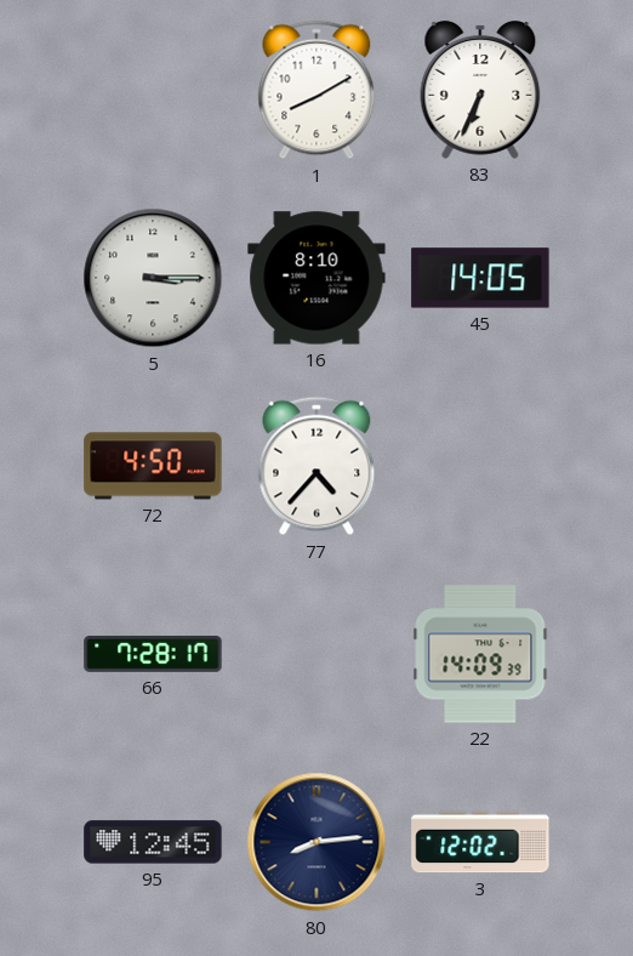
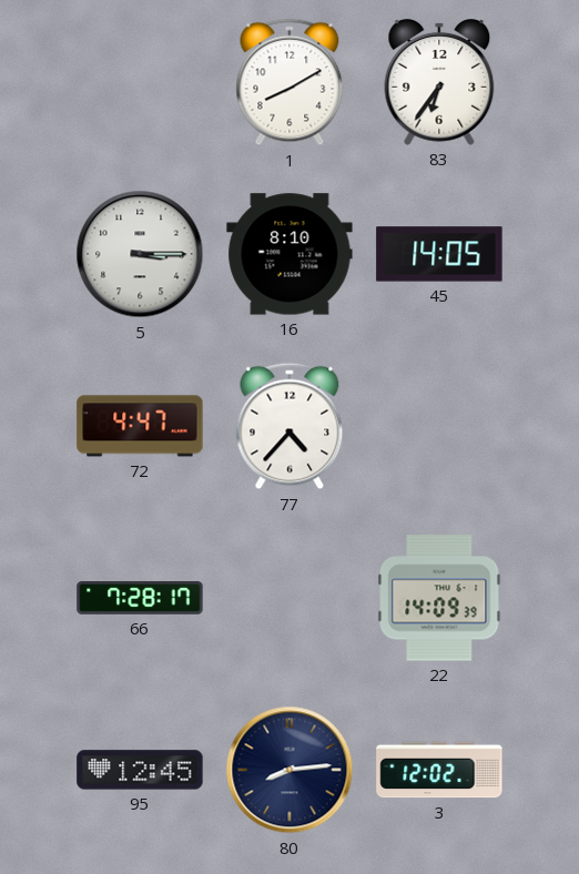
83: 6:34 -> 6:36
72: 4:50 -> 4:47
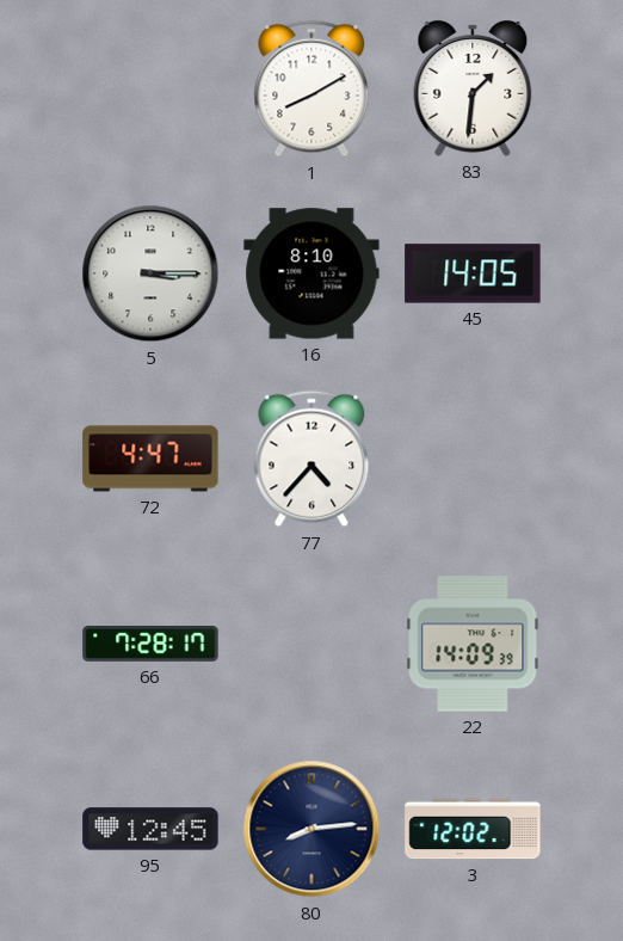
83: 6:36 -> 1:31
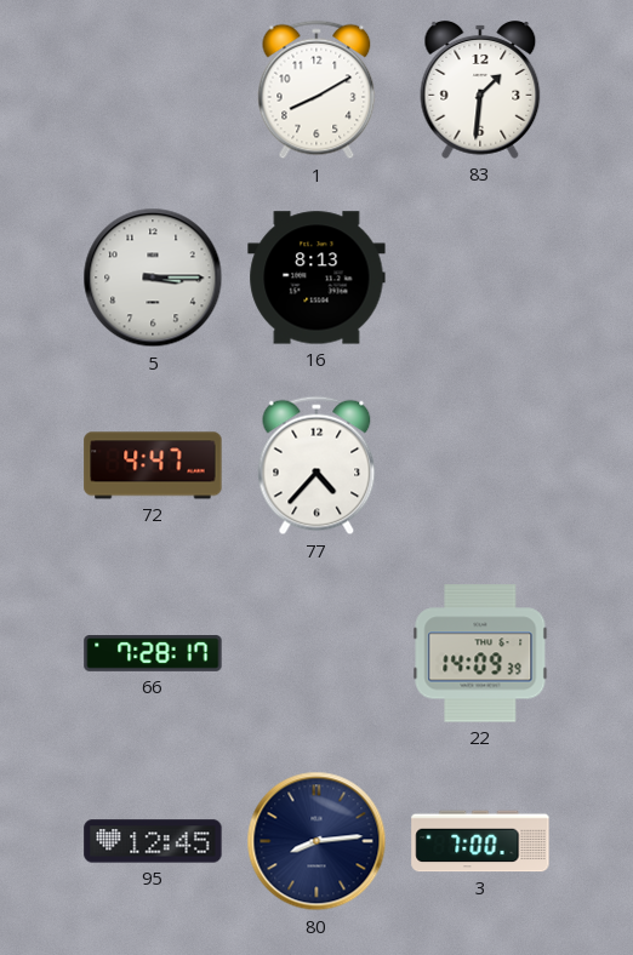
16: 8:10 -> 8:13
45: 14:05 -> none
3: 12:02 -> 7:00
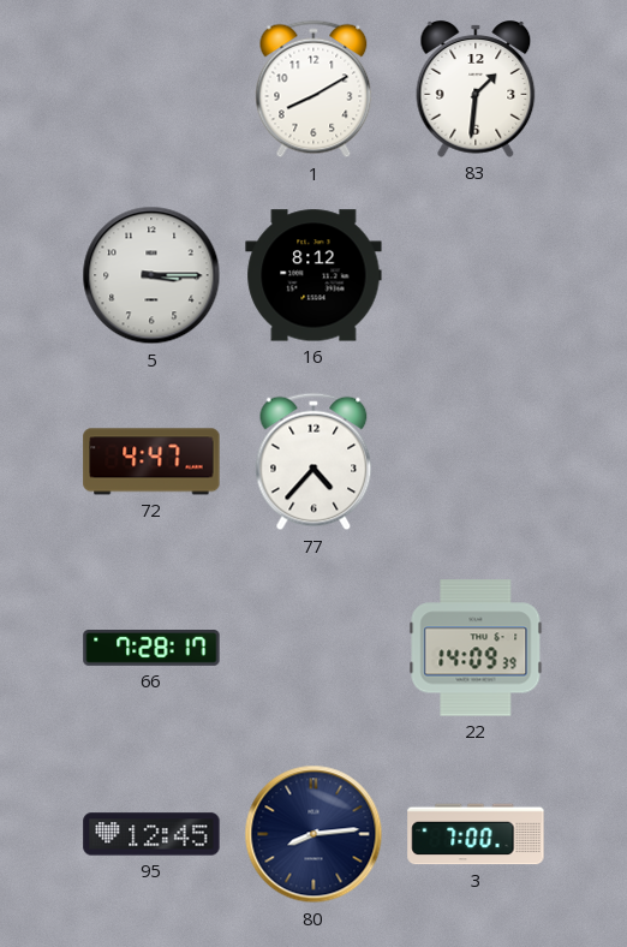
16: 8:13 -> 8:12
